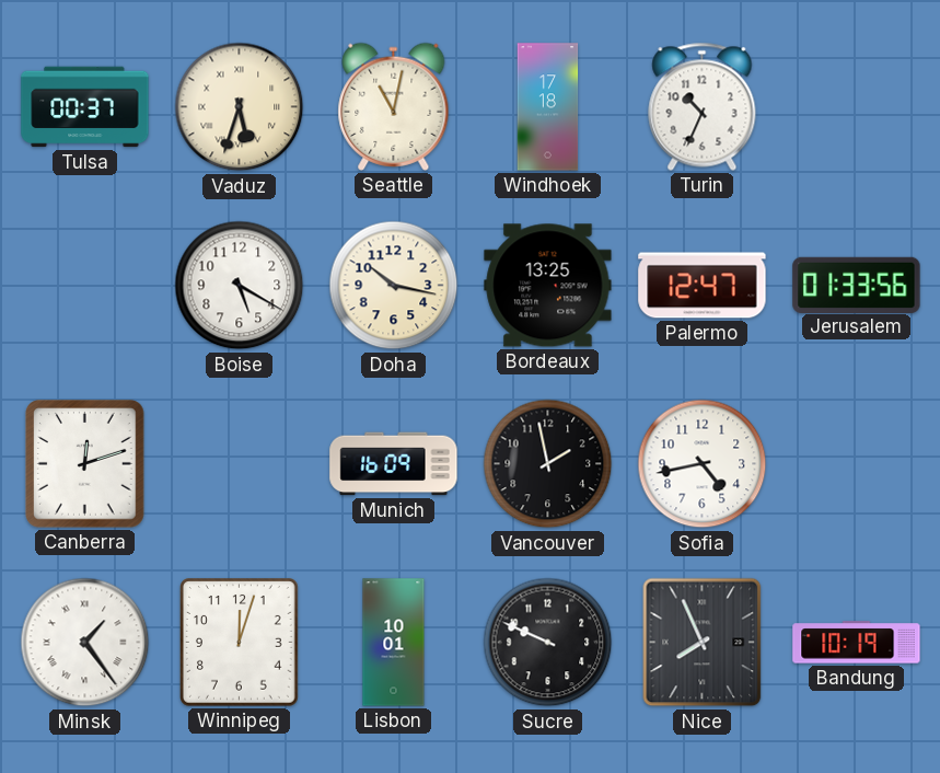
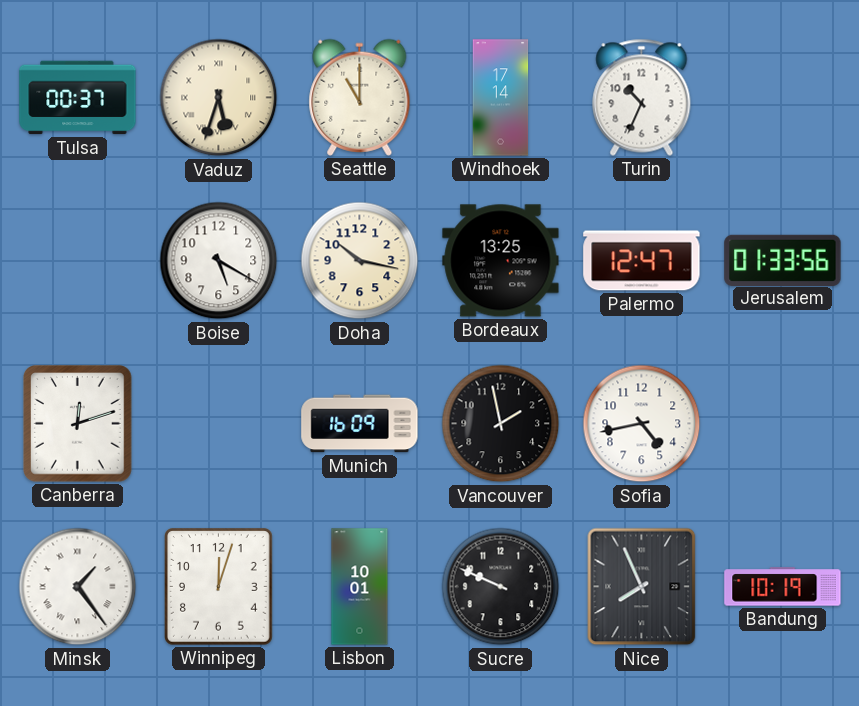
Seattle: 11:02 -> 11:00
Windhoek: 17:18 -> 17:14
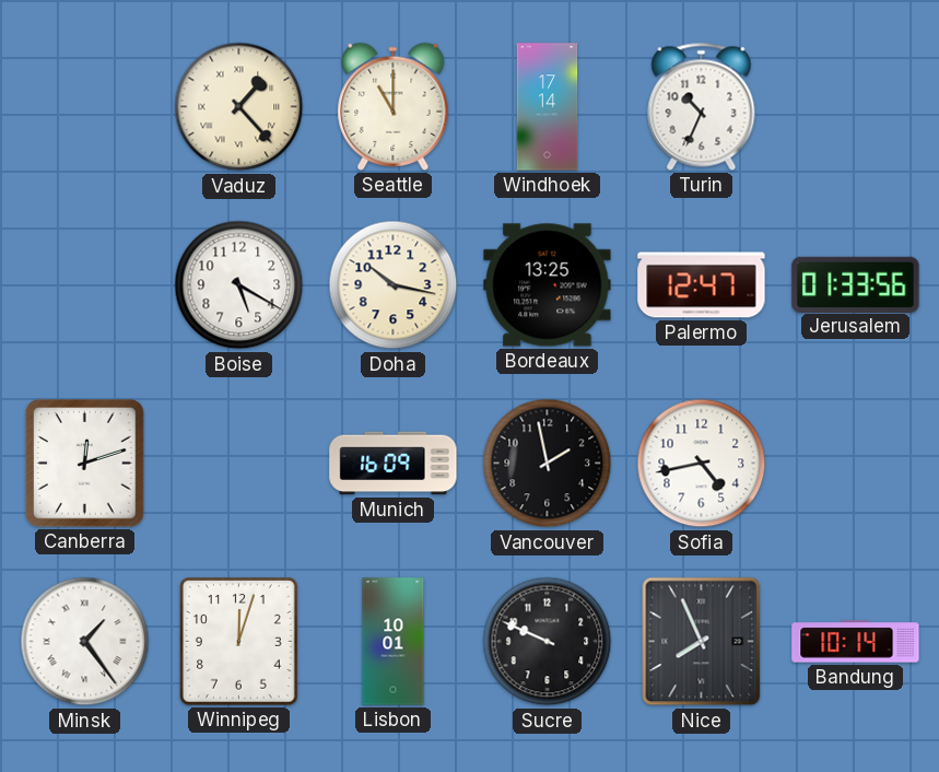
Tulsa: 00:37 -> none
Vaduz: 5:33 -> 1:23
Bandung: 10:19 -> 10:14
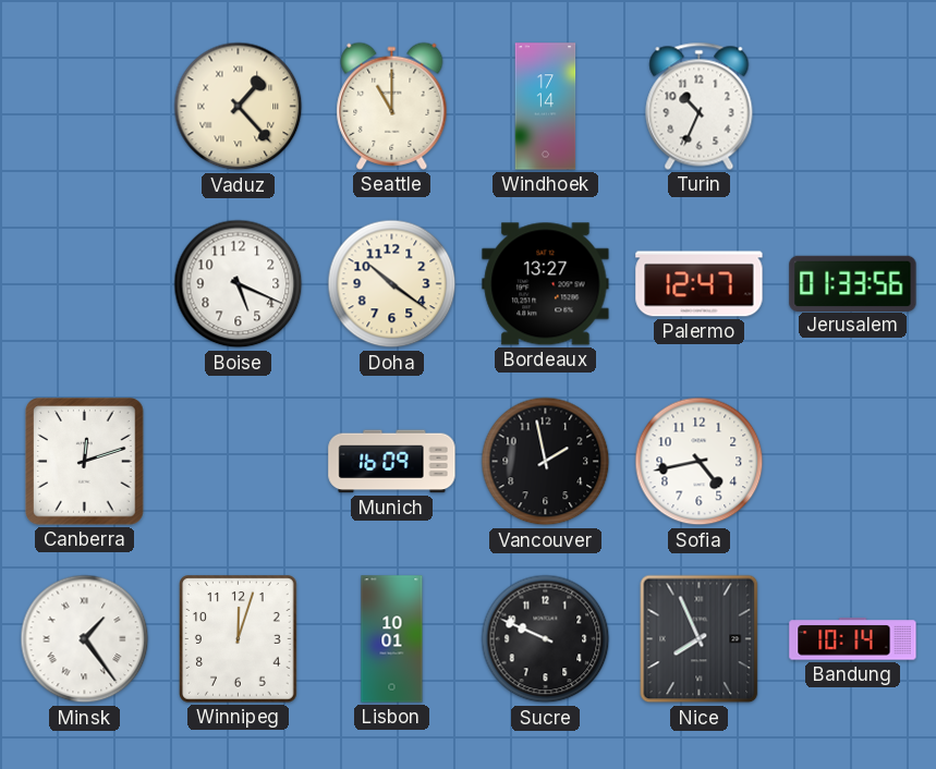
Boise: 5:20 -> 5:19
Doha: 10:17 -> 10:21
Bordeaux: 13:25 -> 13:27
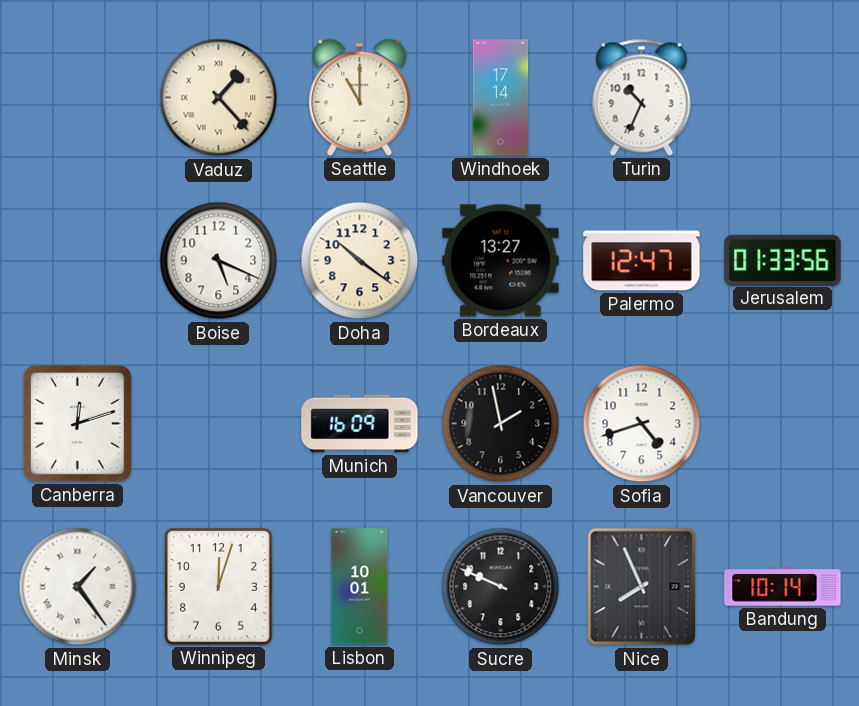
Sofia: 4:43 -> 4:42
